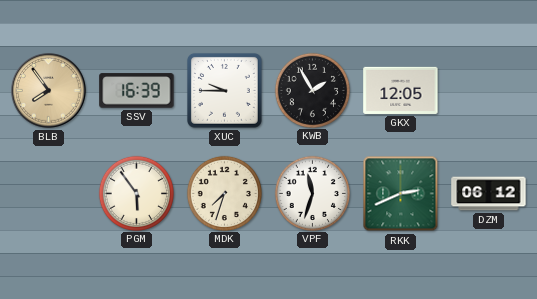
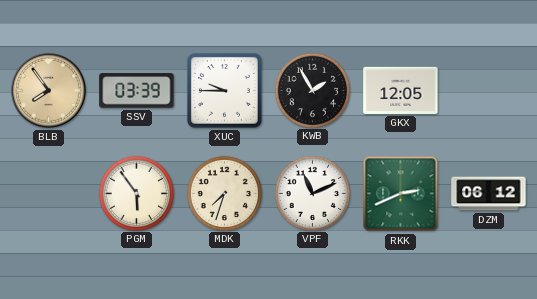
SSV: 16:39 -> 03:39
VPF: 11:33 -> 11:11
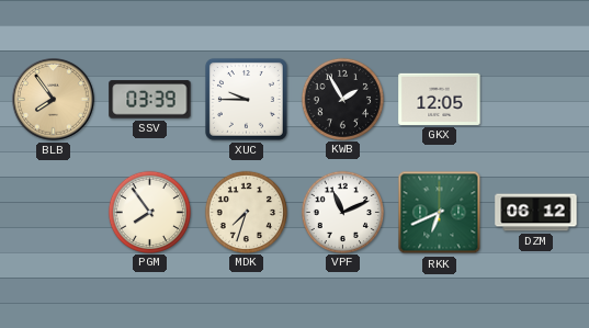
PGM: 5:54 -> 7:54
RKK: 2:41 -> 6:41
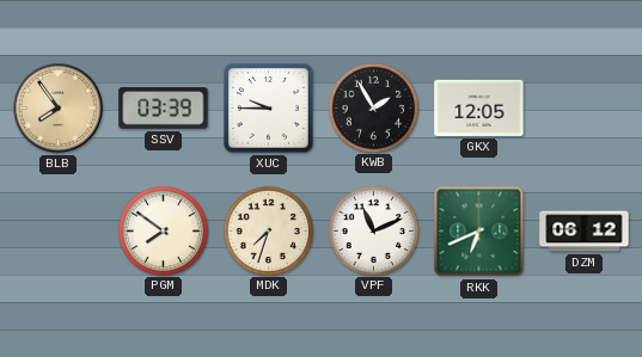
PGM: 7:54 -> 7:51
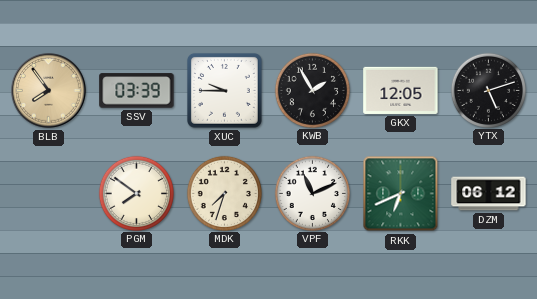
YTX: none -> 5:12
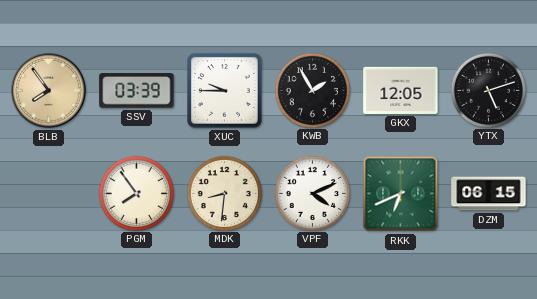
PGM: 7:51 -> 7:54
MDK: 7:33 -> 8:31
VPF: 11:11 -> 4:11
DZM: 06:12 -> 06:15
